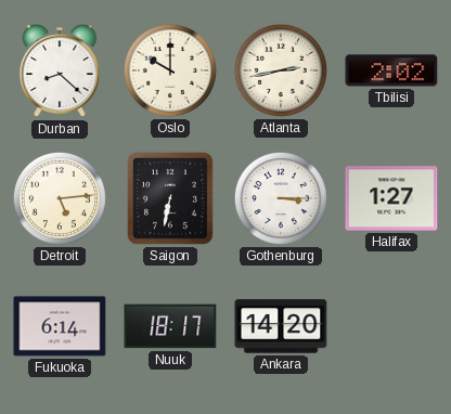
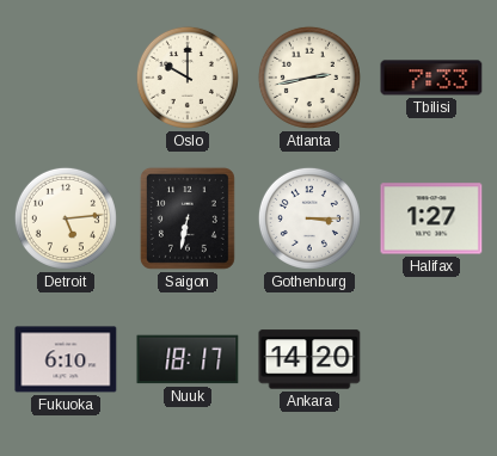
Durban: 8:22 -> none
Tbilisi: 2:02 -> 7:33
Fukuoka: 6:14 -> 6:10
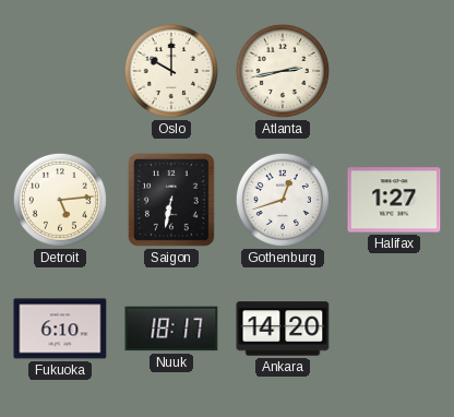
Tbilisi: 7:33 -> none
Gothenburg: 3:15 -> 12:42
